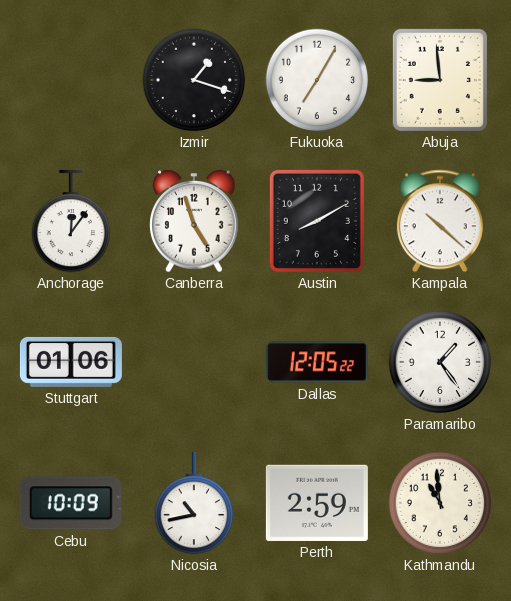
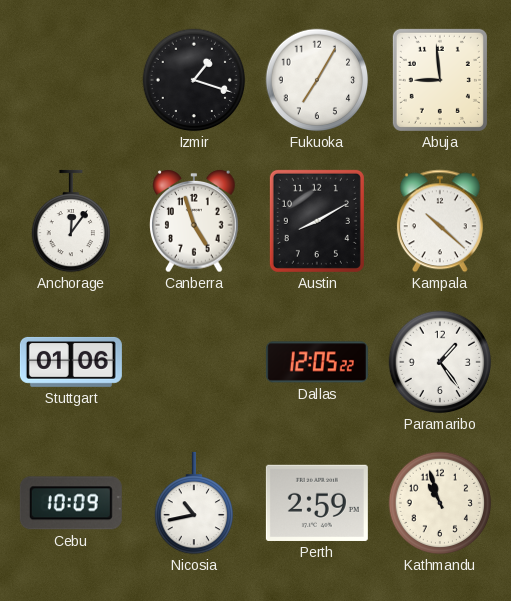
Kathmandu: 10:59 -> 10:57
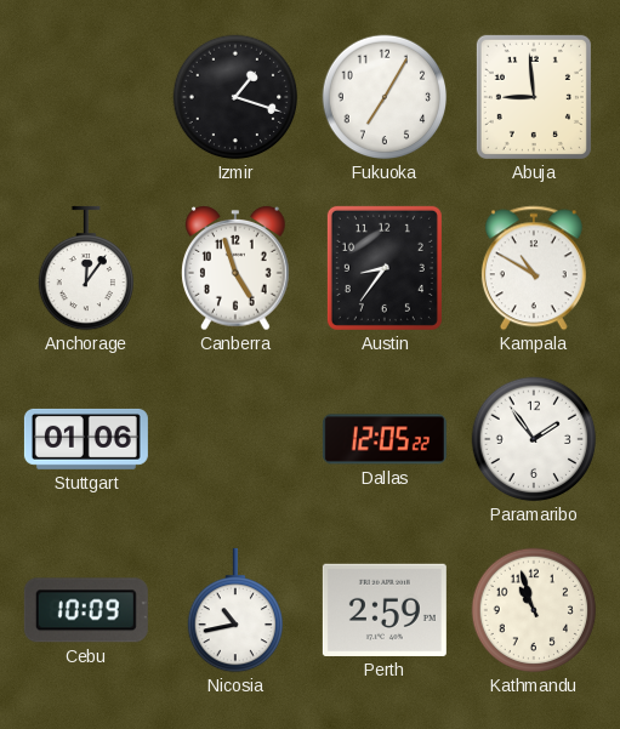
Austin: 8:10 -> 8:36
Kampala: 10:22 -> 10:50
Paramaribo: 1:24 -> 1:54
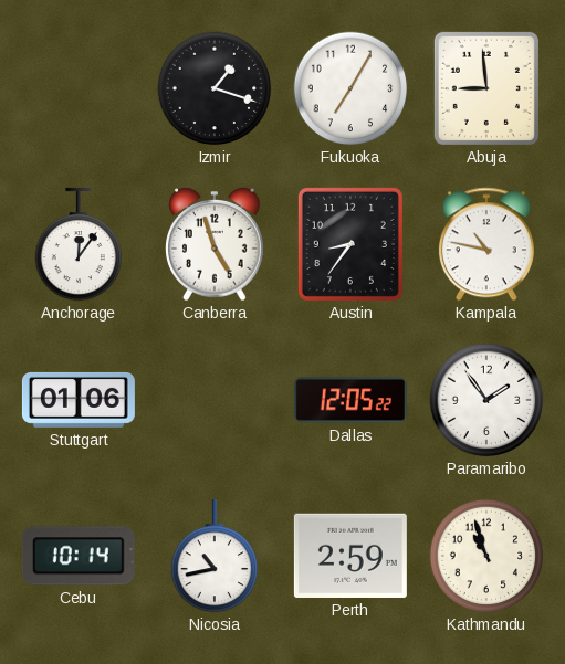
Kampala: 10:50 -> 10:47
Cebu: 10:09 -> 10:14
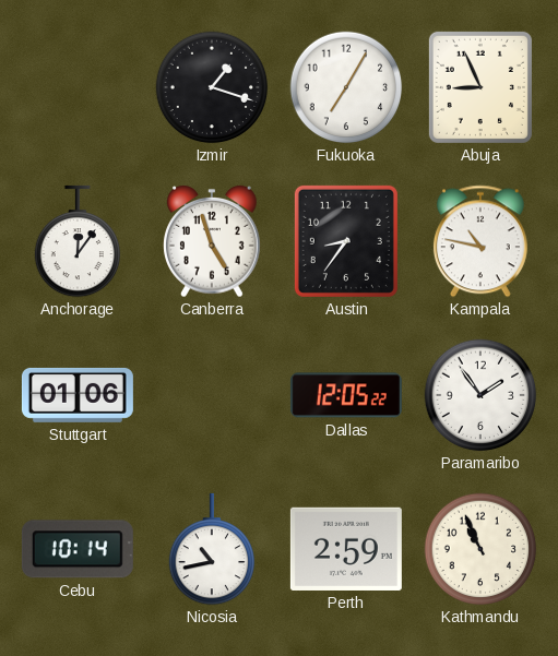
Abuja: 8:59 -> 8:56
Kathmandu: 10:57 -> 10:56
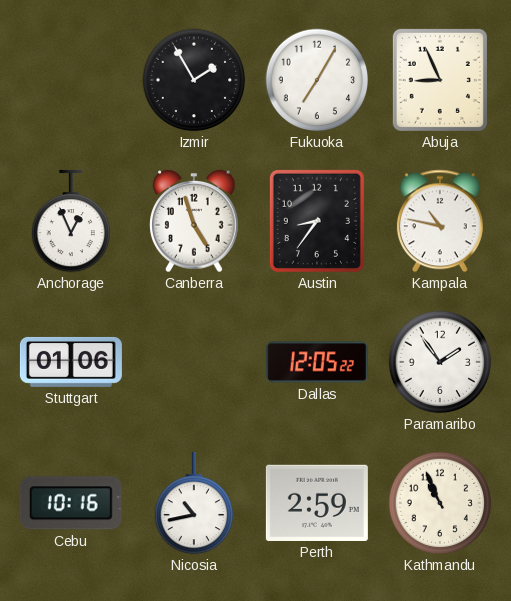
Izmir: 1:18 -> 1:55
Anchorage: 12:06 -> 12:56
Cebu: 10:14 -> 10:16
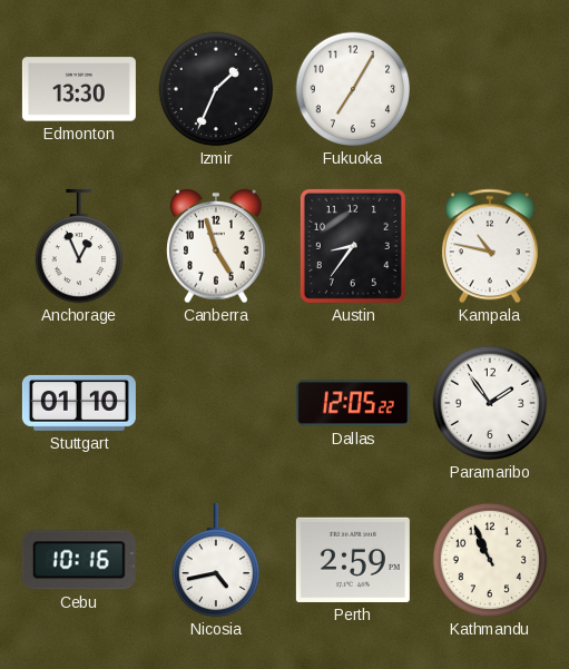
Edmonton: none -> 13:30
Izmir: 1:55 -> 1:34
Abuja: 8:56 -> none
Stuttgart: 01:06 -> 01:10
Nicosia: 10:43 -> 4:43
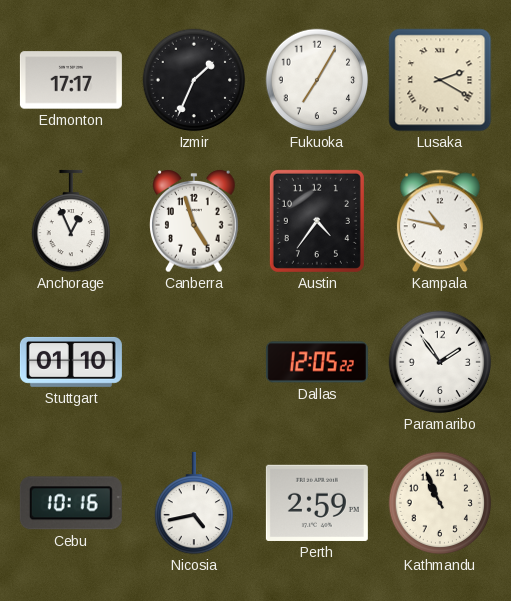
Edmonton: 13:30 -> 17:17
Lusaka: none -> 2:20
Austin: 8:36 -> 4:36
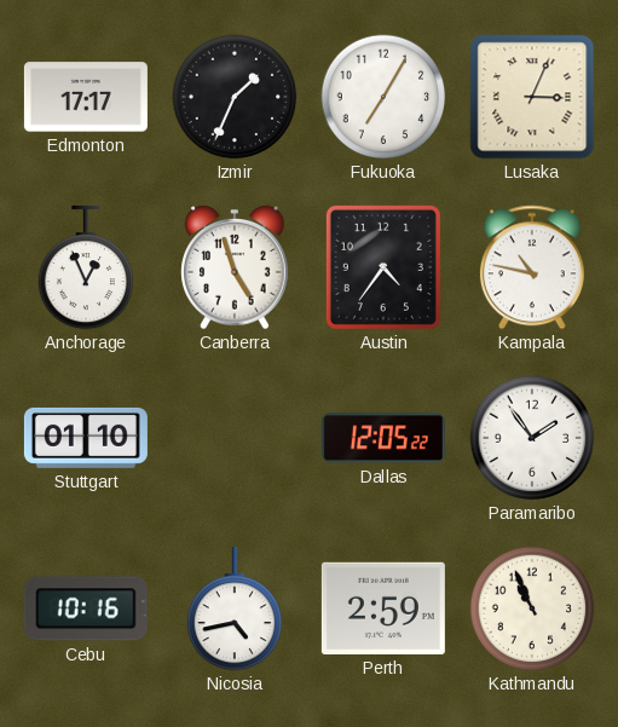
Lusaka: 2:20 -> 3:04
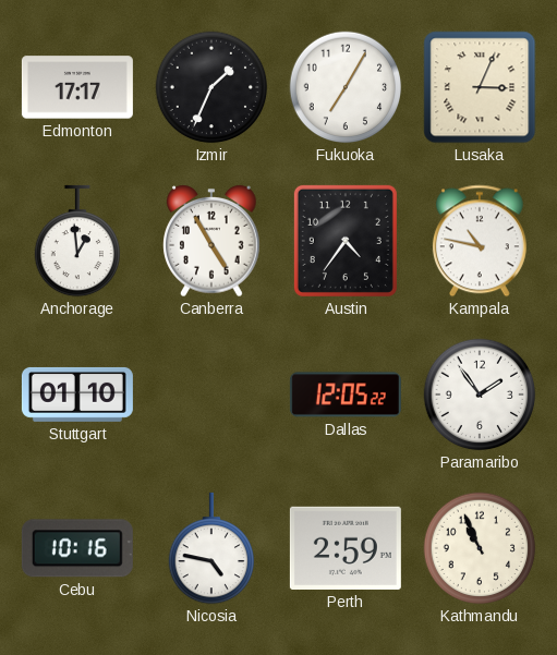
Anchorage: 12:56 -> 12:59
Canberra: 4:57 -> 4:55
Nicosia: 4:43 -> 4:47
